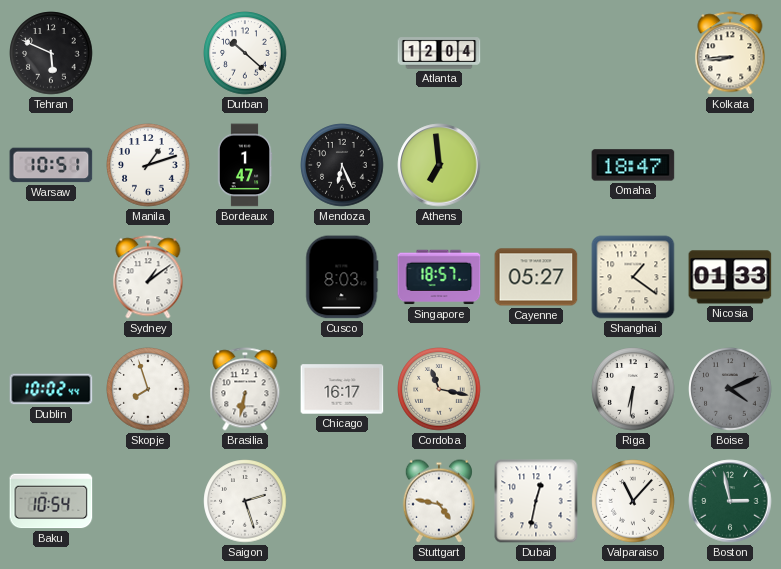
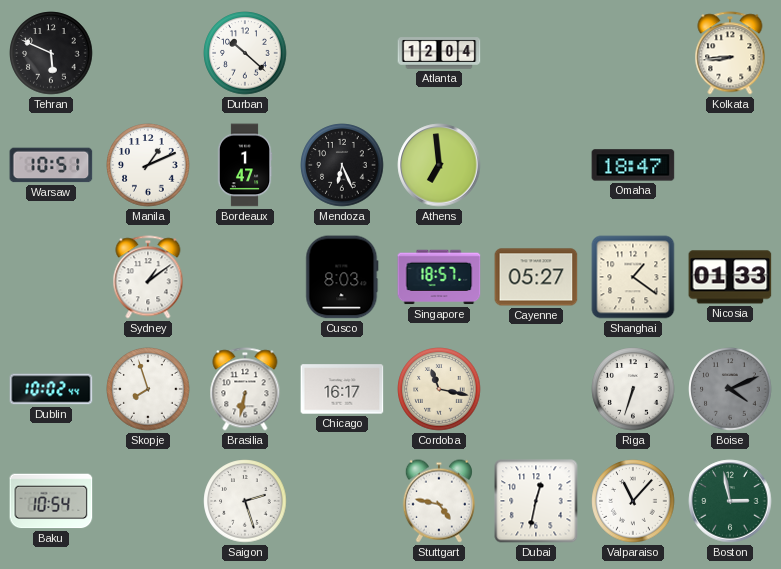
Manila: 1:12 -> 1:11
Riga: 6:31 -> 6:33
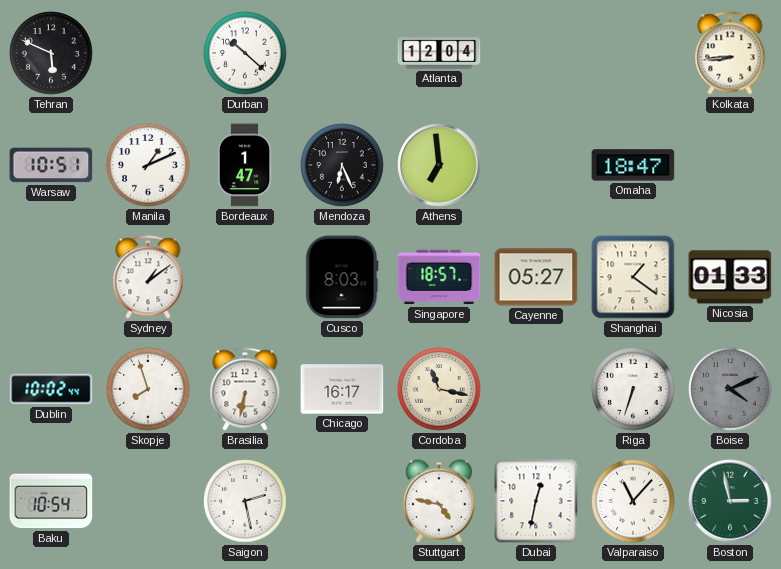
Saigon: 2:27 -> 2:28
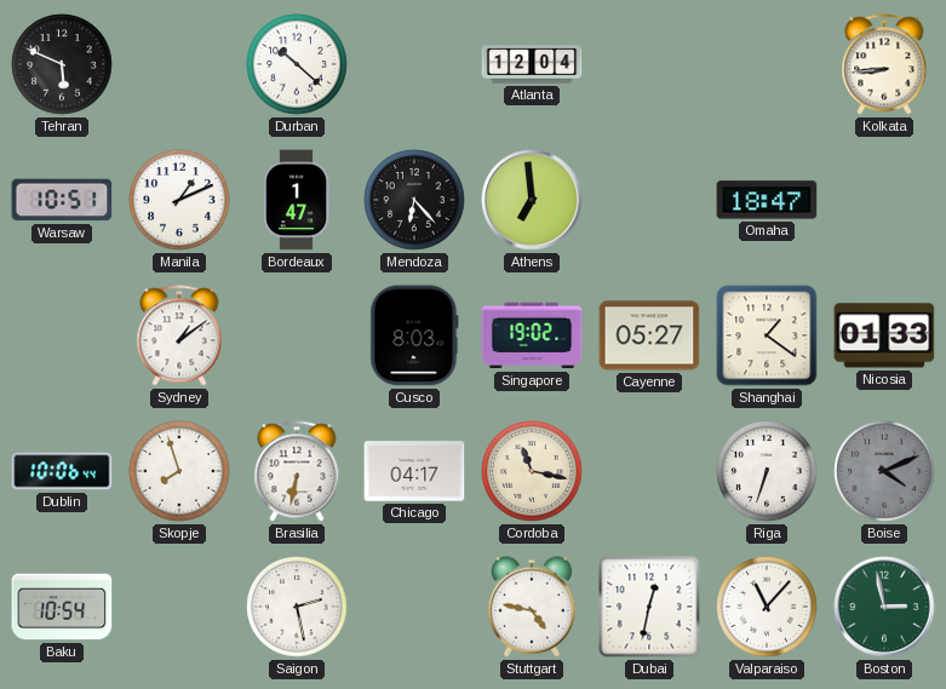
Mendoza: 6:26 -> 6:23
Singapore: 18:57 -> 19:02
Dublin: 10:02 -> 10:06
Chicago: 16:17 -> 04:17
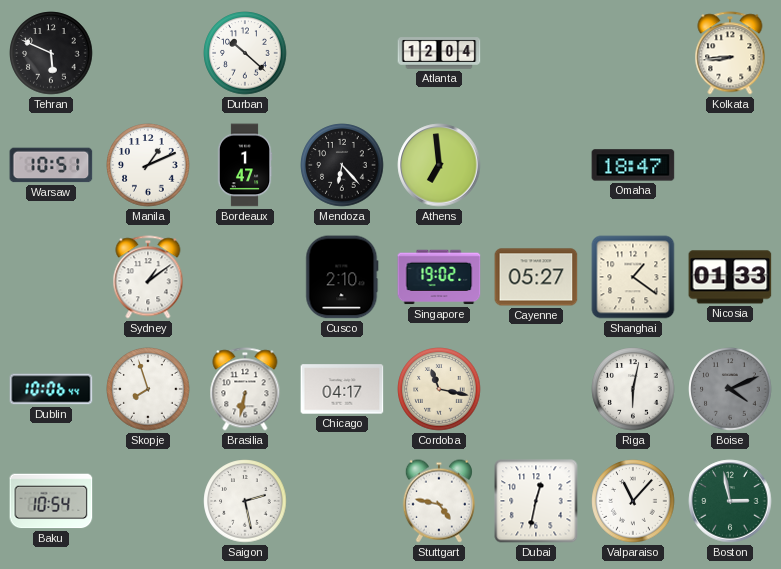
Cusco: 8:03 -> 2:10
Riga: 6:33 -> 6:02
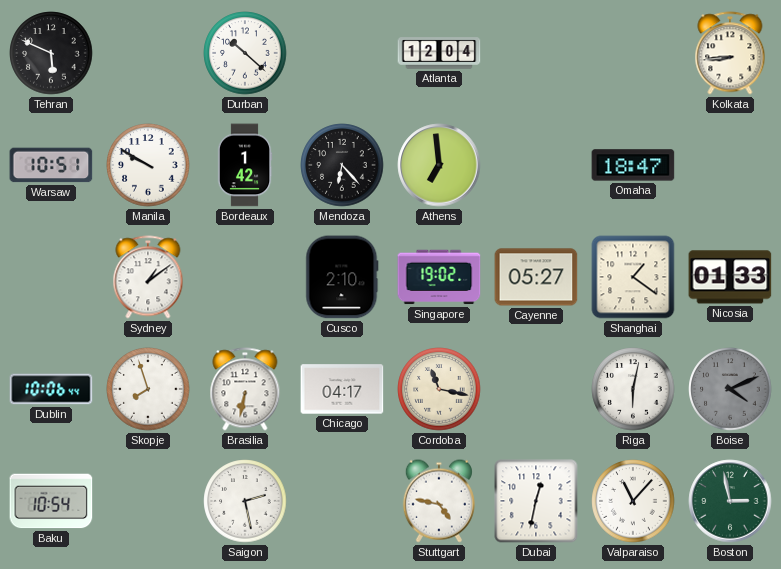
Manila: 1:11 -> 9:50
Bordeaux: 1:47 -> 1:42
